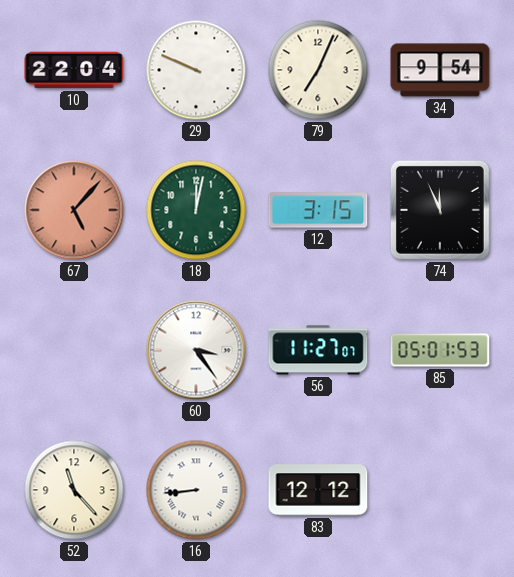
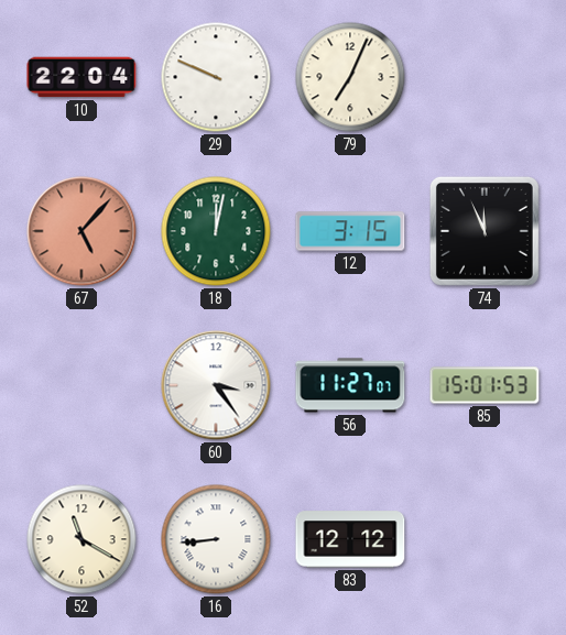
34: 9:54 -> none
85: 05:01 -> 15:01
52: 11:23 -> 11:20
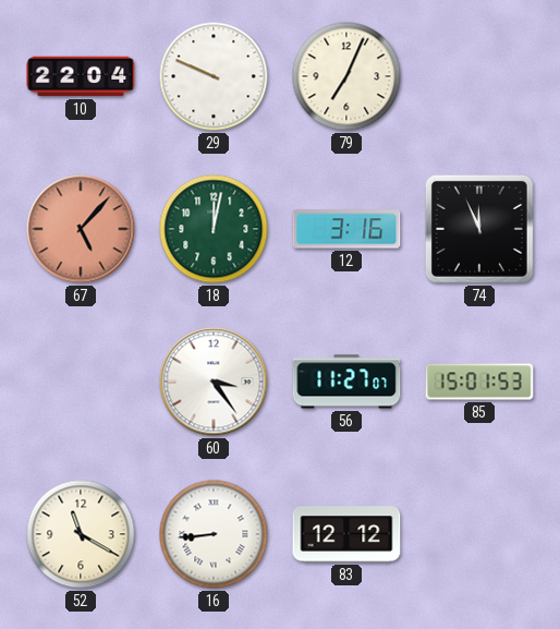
12: 3:15 -> 3:16
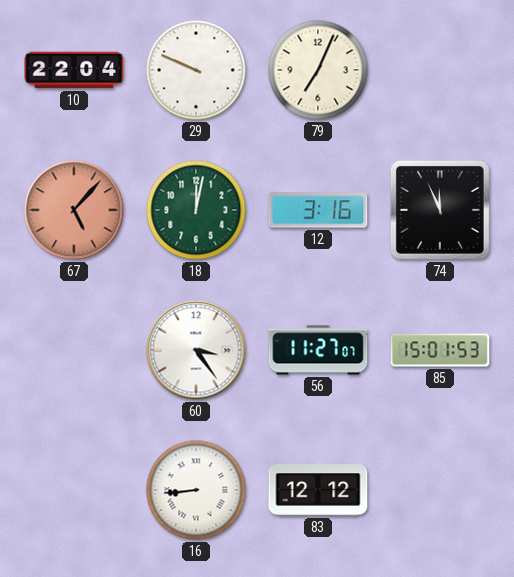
52: 11:20 -> none
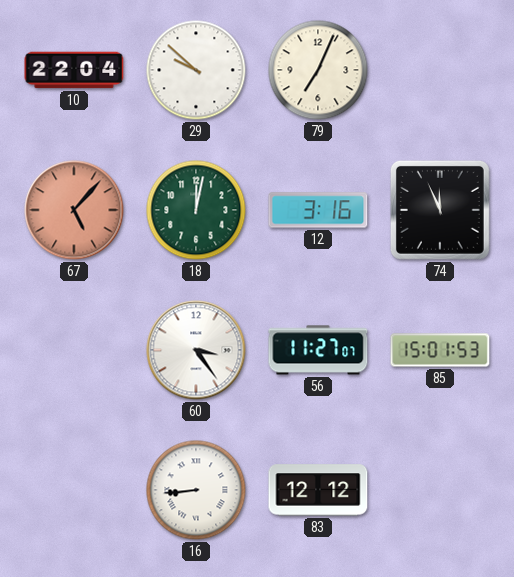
29: 9:49 -> 9:52
